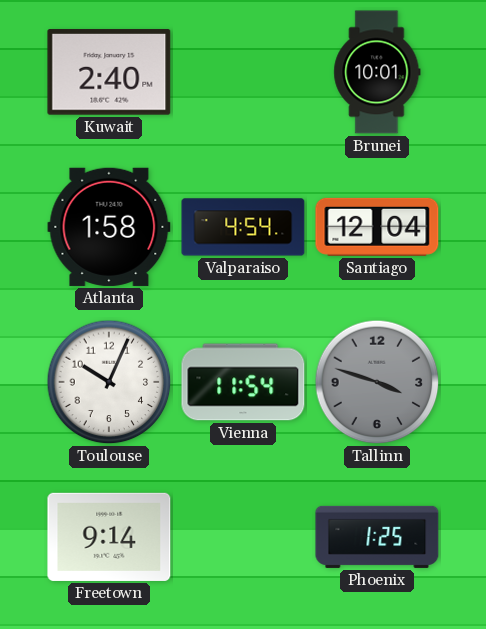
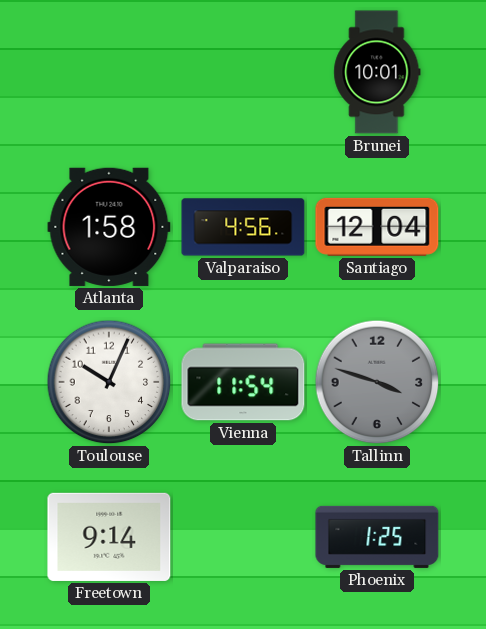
Kuwait: 2:40 -> none
Valparaiso: 4:54 -> 4:56
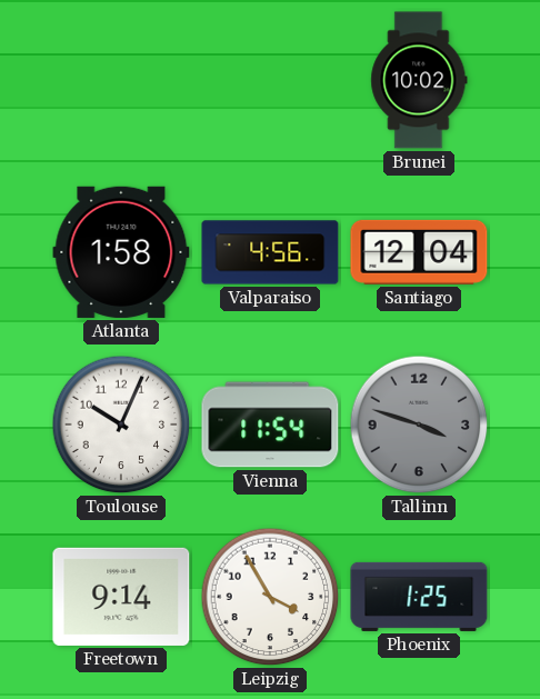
Brunei: 10:01 -> 10:02
Leipzig: none -> 3:55
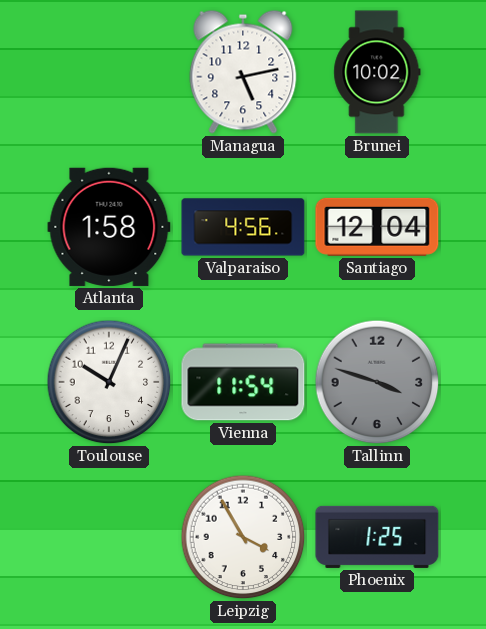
Managua: none -> 5:13
Freetown: 9:14 -> none
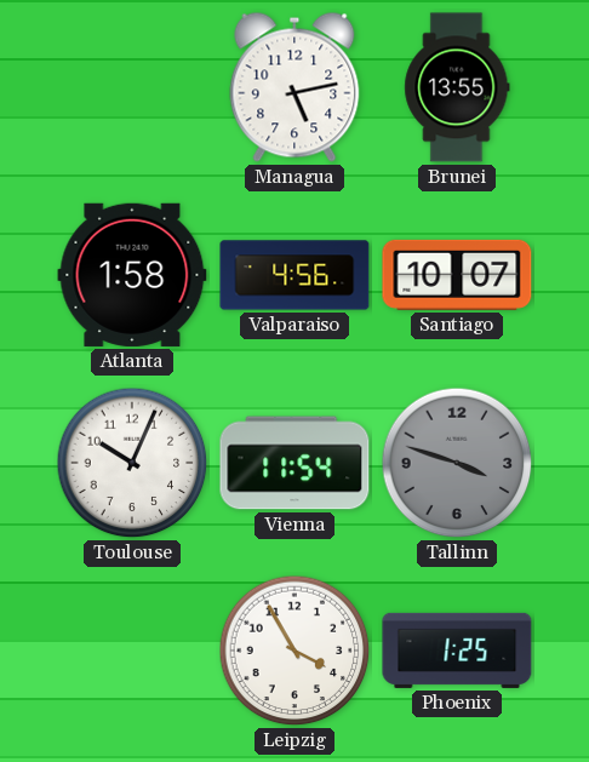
Brunei: 10:02 -> 13:55
Santiago: 12:04 -> 10:07
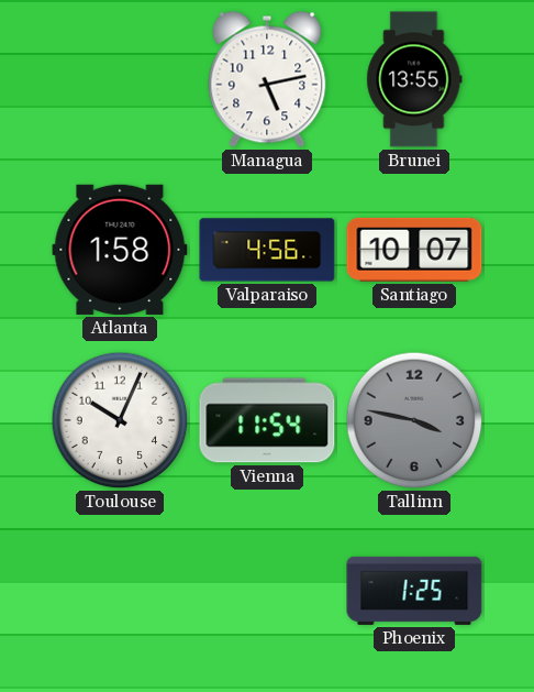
Tallinn: 3:48 -> 3:47
Leipzig: 3:55 -> none
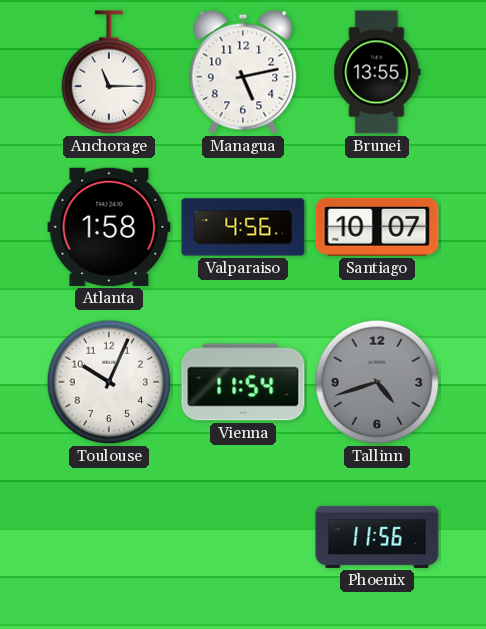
Anchorage: none -> 11:15
Tallinn: 3:47 -> 4:42
Phoenix: 1:25 -> 11:56
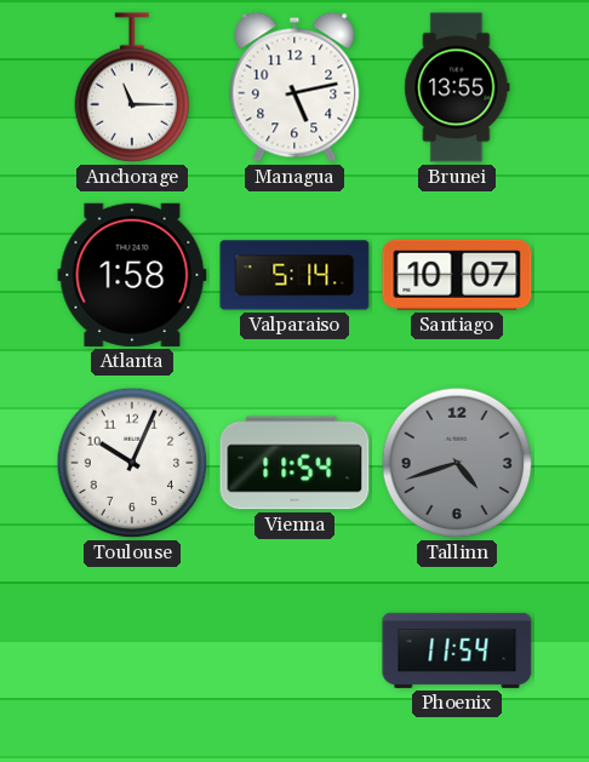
Valparaiso: 4:56 -> 5:14
Phoenix: 11:56 -> 11:54
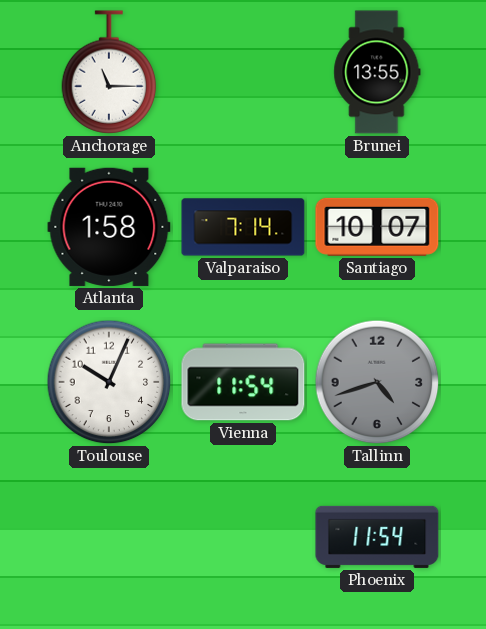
Managua: 5:13 -> none
Valparaiso: 5:14 -> 7:14
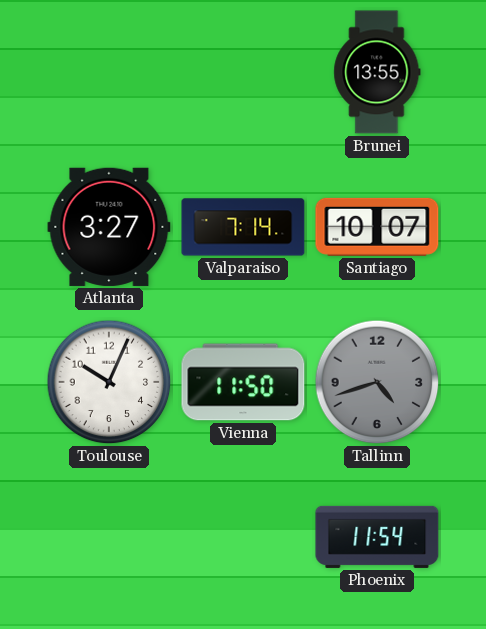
Anchorage: 11:15 -> none
Atlanta: 1:58 -> 3:27
Vienna: 11:54 -> 11:50
